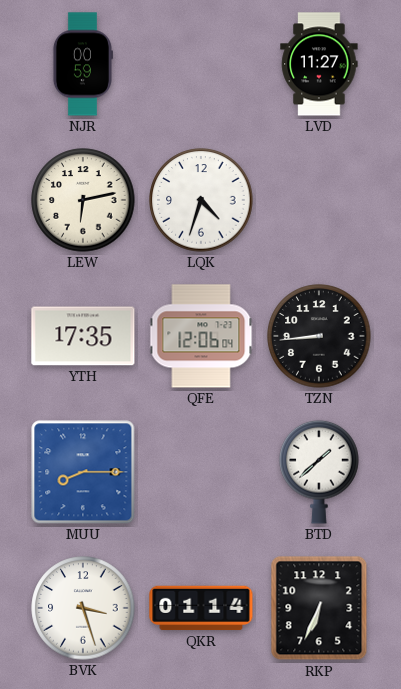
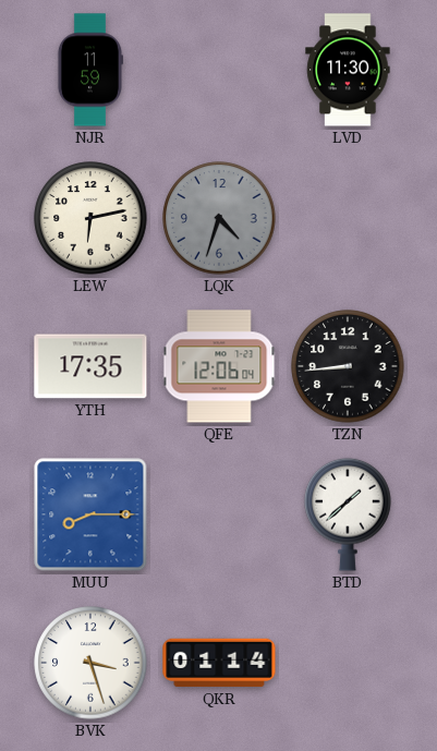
NJR: 00:59 -> 11:59
LVD: 11:27 -> 11:30
LQK dial: white -> grey
RKP: 6:34 -> none
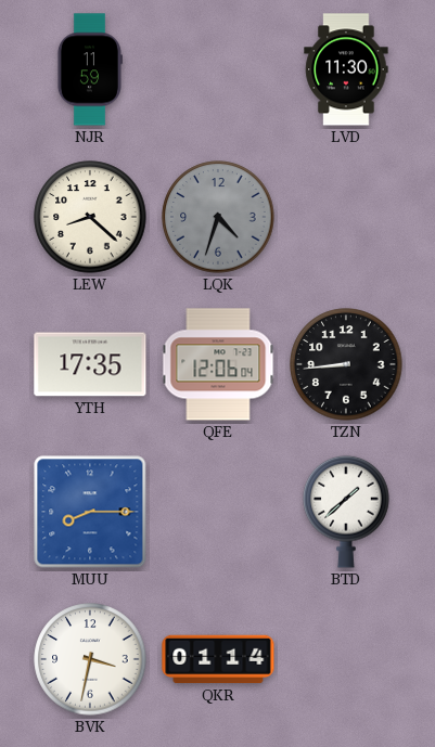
LEW: 6:13 -> 8:22
BVK: 3:27 -> 3:32
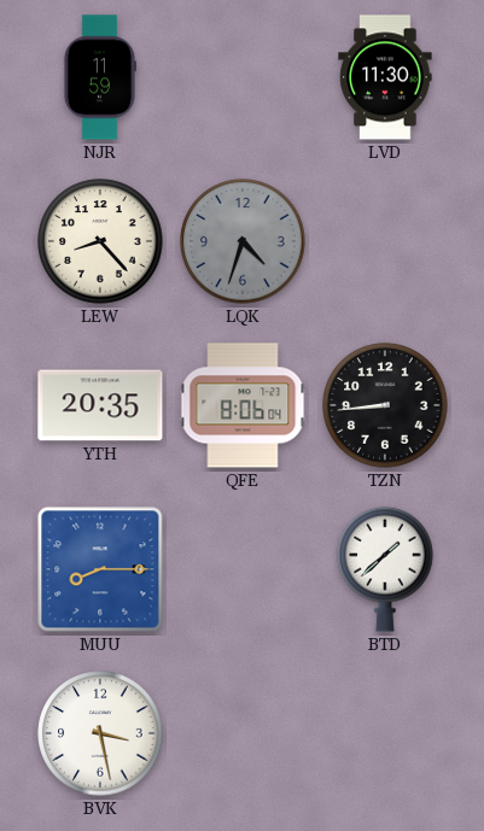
LEW: 8:22 -> 8:23
YTH: 17:35 -> 20:35
QFE: 12:06 -> 8:06
BVK: 3:32 -> 3:28
QKR: 01:14 -> none
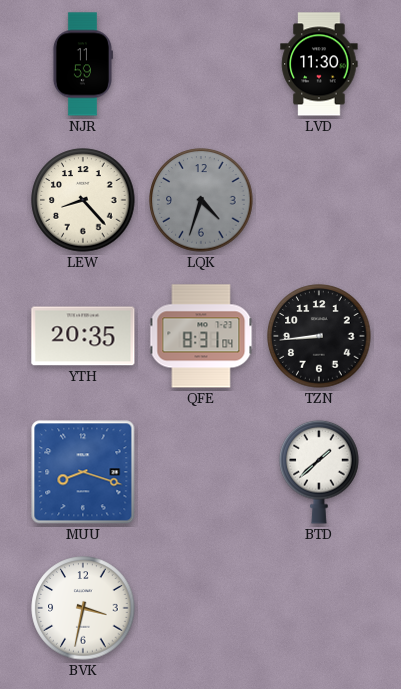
QFE: 8:06 -> 8:31
MUU: 8:15 -> 8:18
BVK: 3:28 -> 3:32
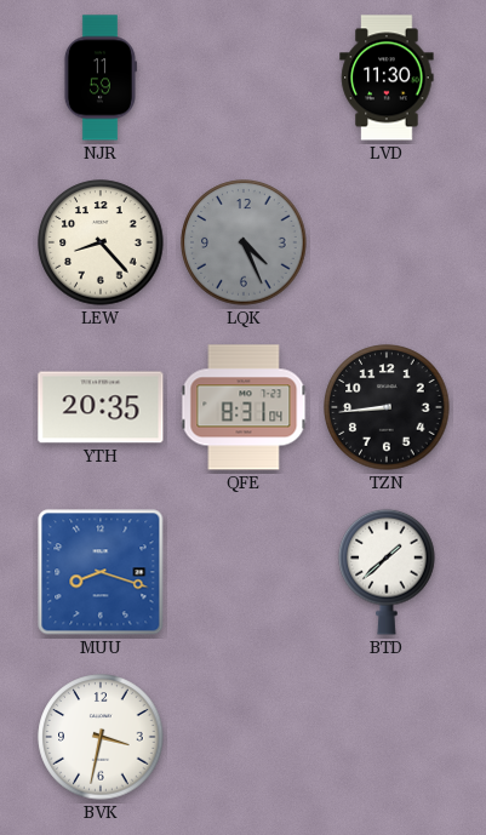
LQK: 4:33 -> 4:26
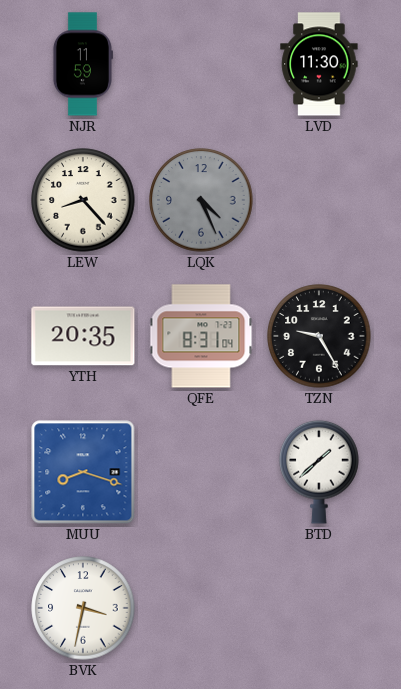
TZN: 8:44 -> 9:25
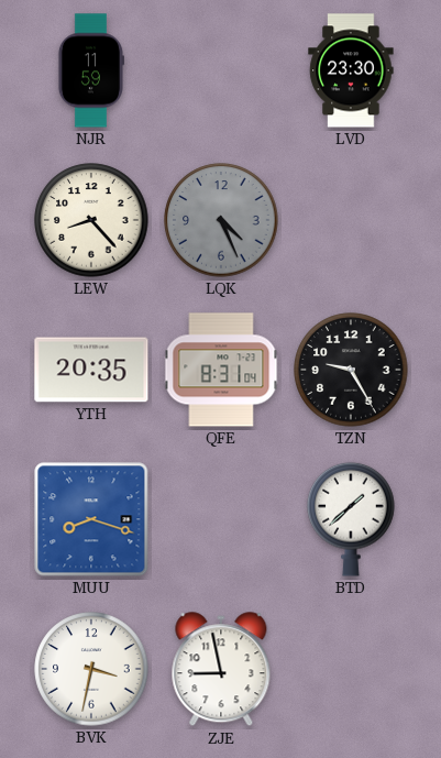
LVD: 11:30 -> 23:30
ZJE: none -> 8:58
